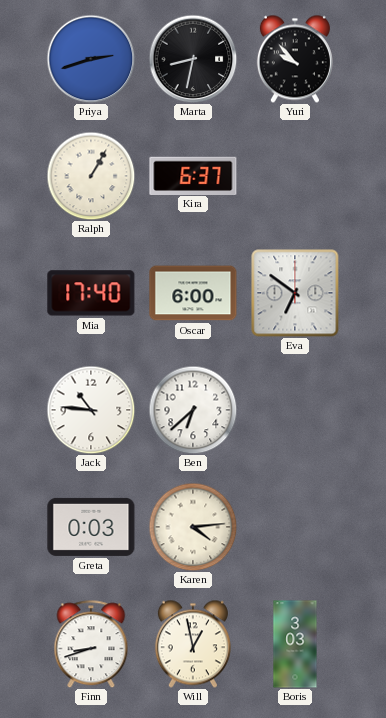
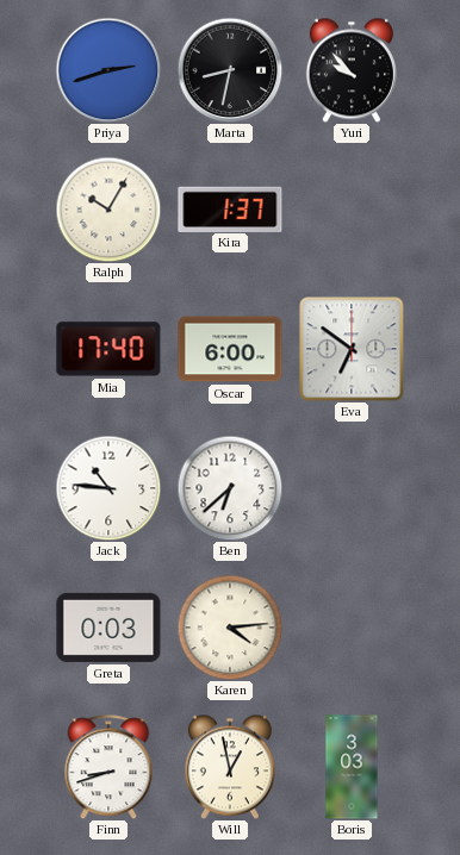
Ralph: 1:05 -> 10:05
Kira: 6:37 -> 1:37
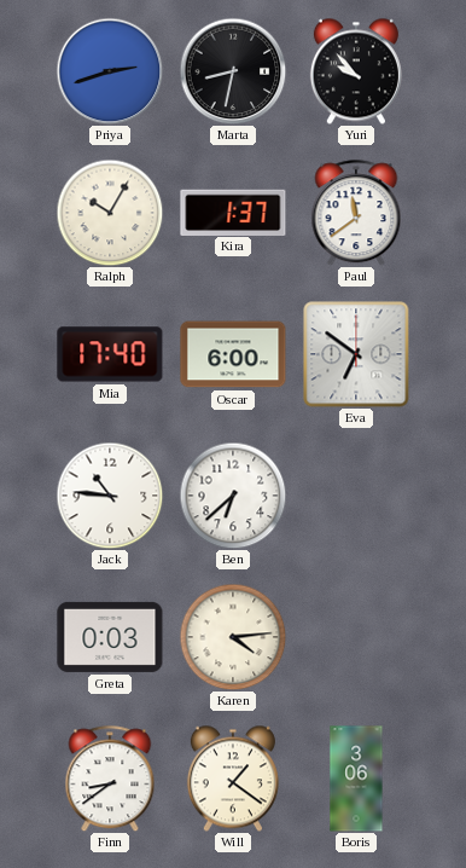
Paul: none -> 11:39
Finn: 8:42 -> 8:39
Will: 12:58 -> 1:21
Boris: 3:03 -> 3:06
